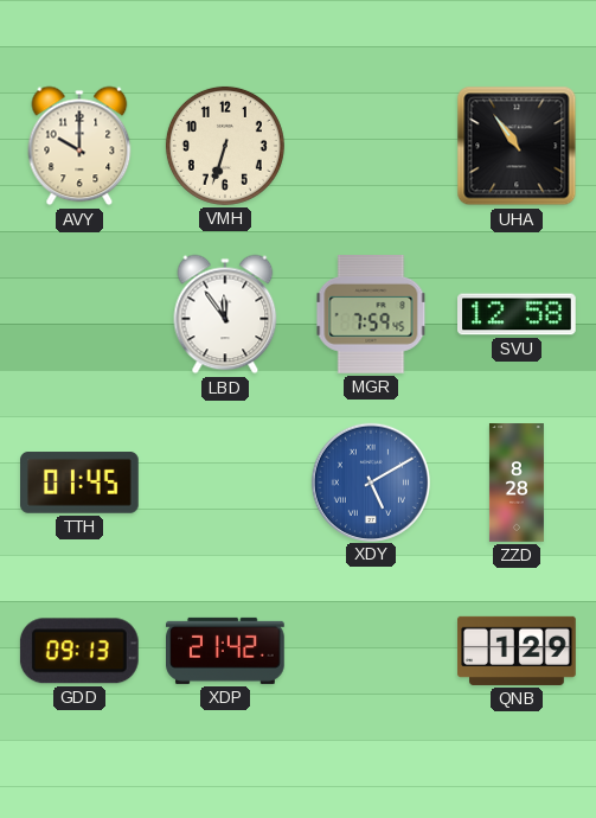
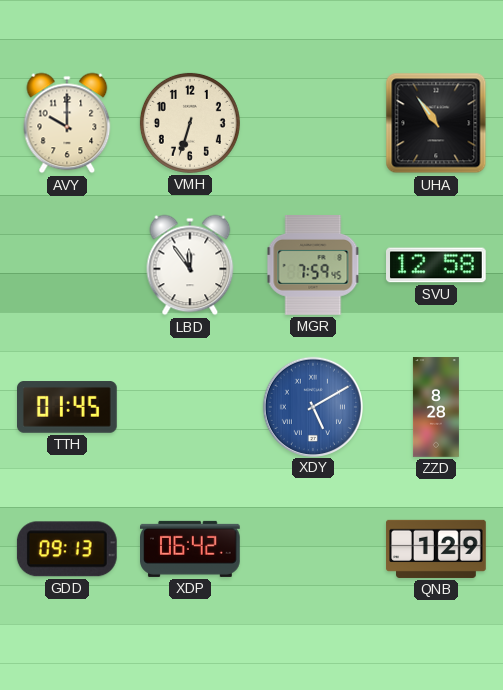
XDP: 21:42 -> 06:42
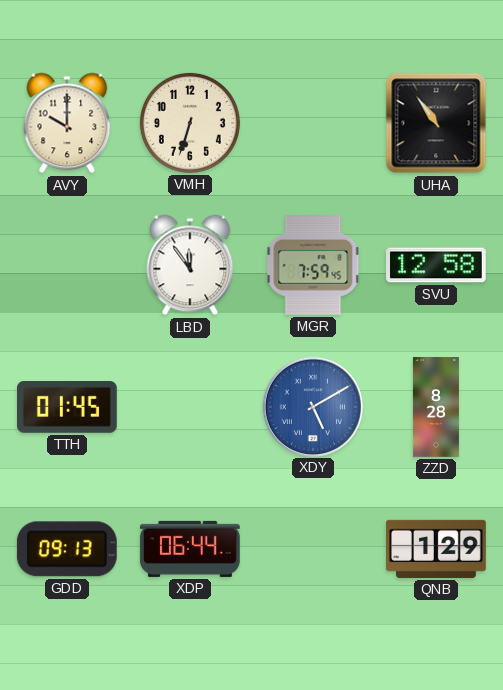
XDP: 06:42 -> 06:44
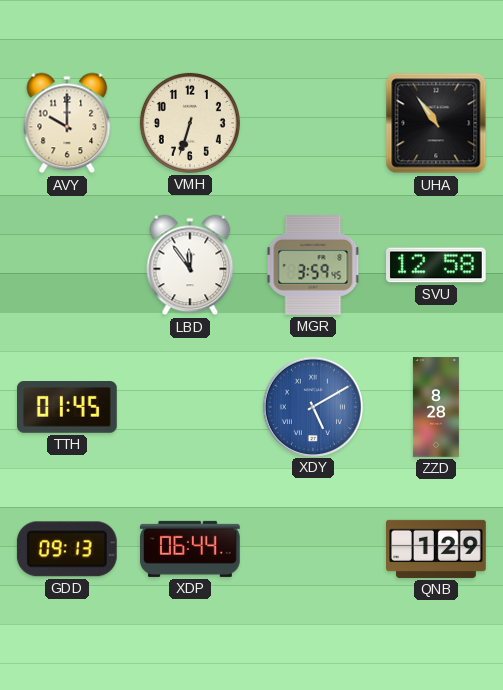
MGR: 7:59 -> 3:59
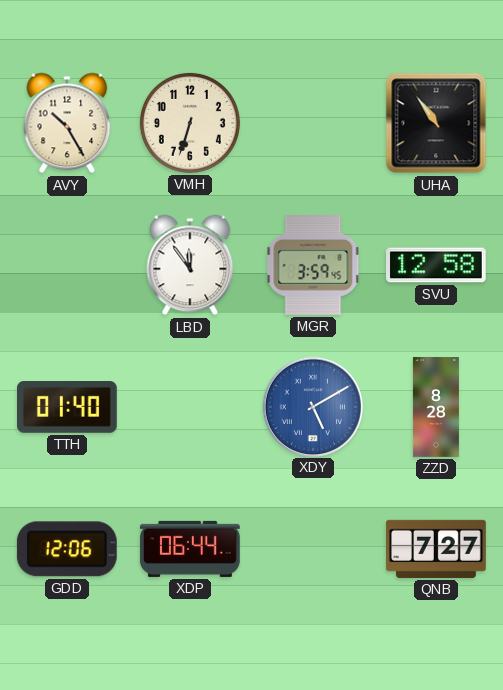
AVY: 10:00 -> 10:25
TTH: 01:45 -> 01:40
GDD: 09:13 -> 12:06
QNB: 1:29 -> 7:27
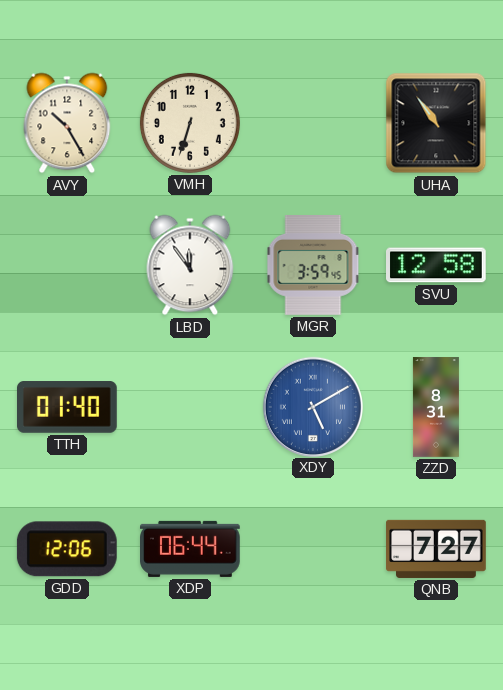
ZZD: 8:28 -> 8:31
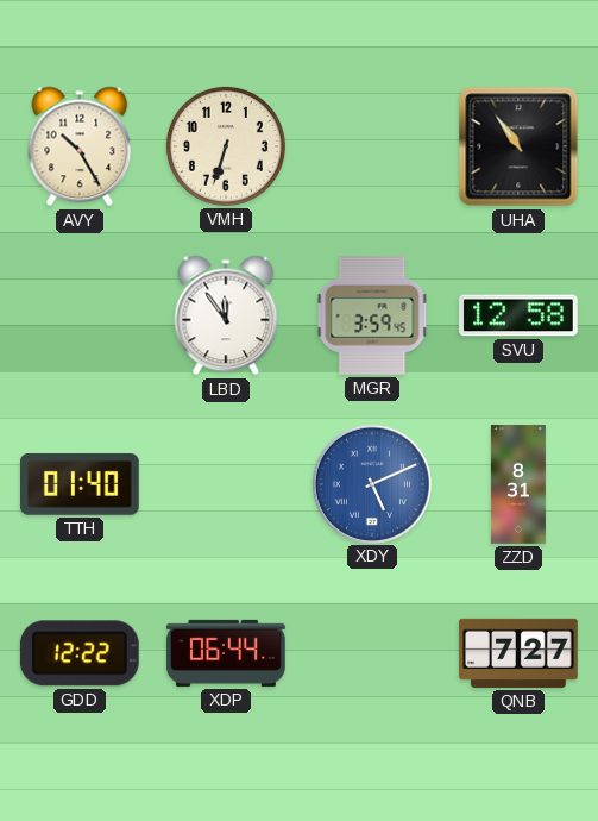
XDY: 5:10 -> 5:11
GDD: 12:06 -> 12:22
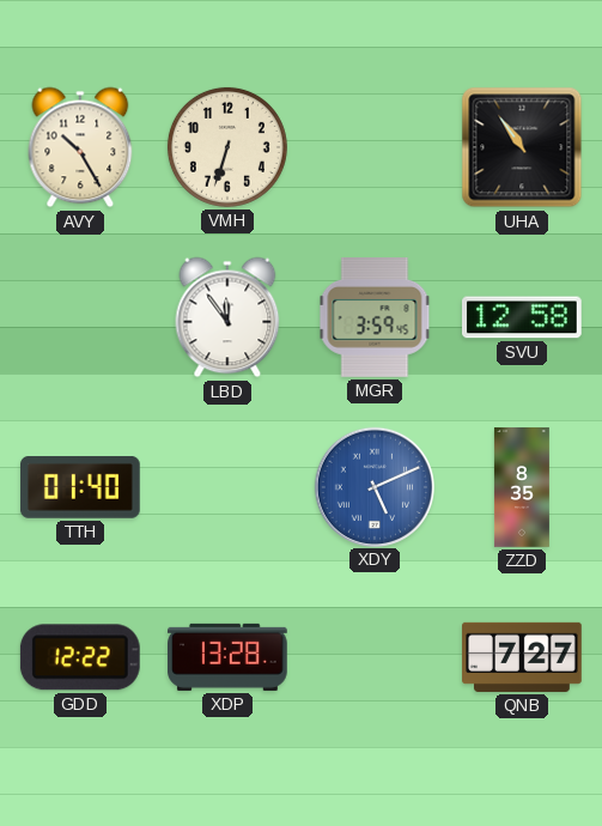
ZZD: 8:31 -> 8:35
XDP: 06:44 -> 13:28
